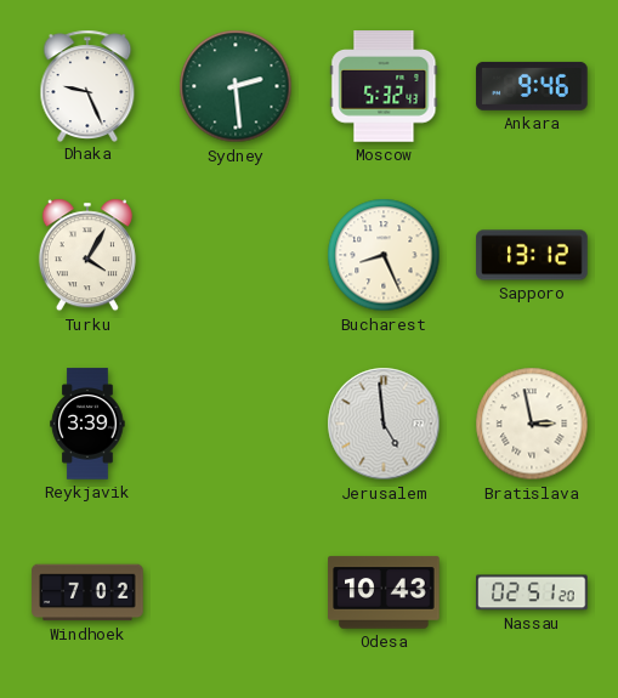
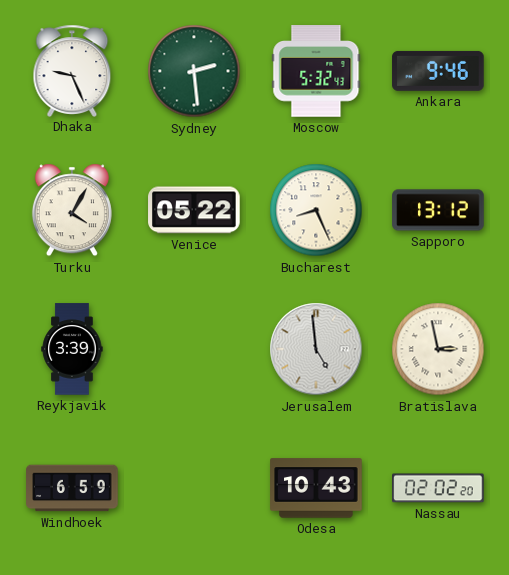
Venice: none -> 05:22
Windhoek: 7:02 -> 6:59
Nassau: 02:51 -> 02:02
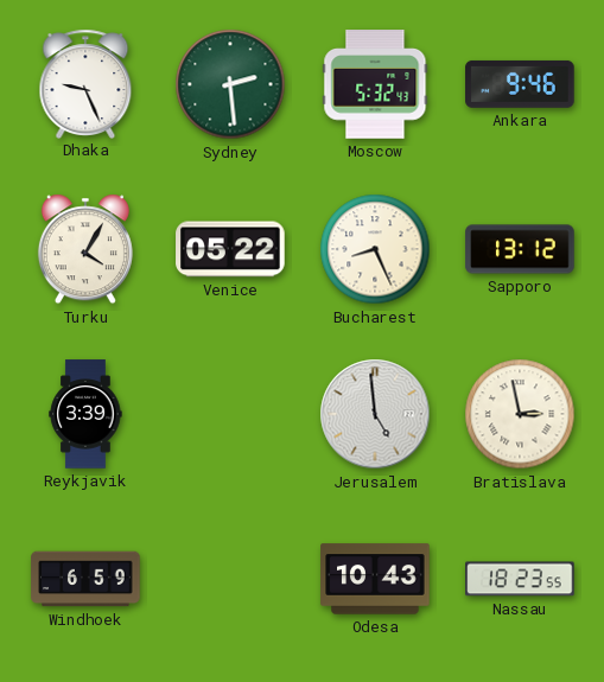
Nassau: 02:02 -> 18:23
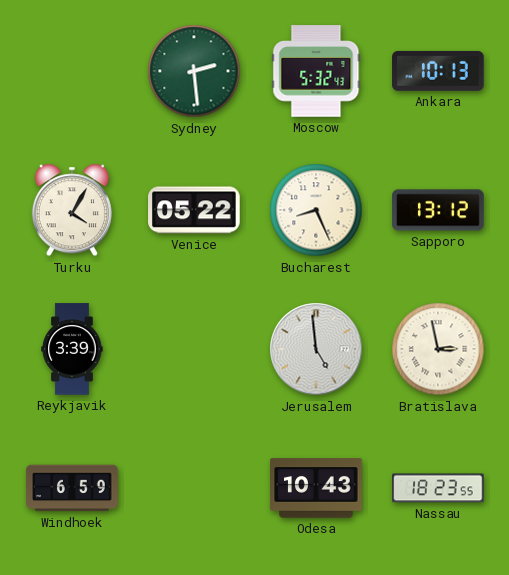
Dhaka: 9:26 -> none
Ankara: 9:46 -> 10:13
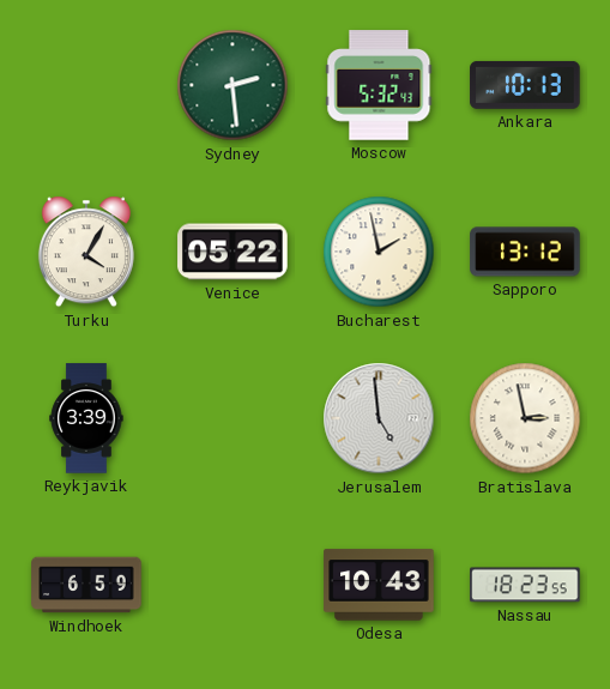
Bucharest: 8:26 -> 1:58
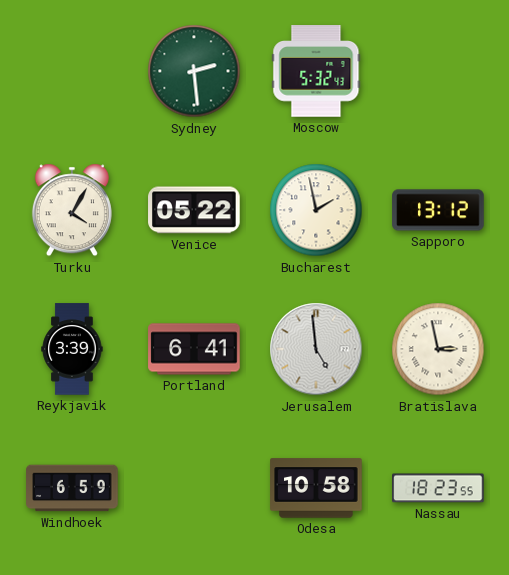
Ankara: 10:13 -> none
Portland: none -> 6:41
Odesa: 10:43 -> 10:58
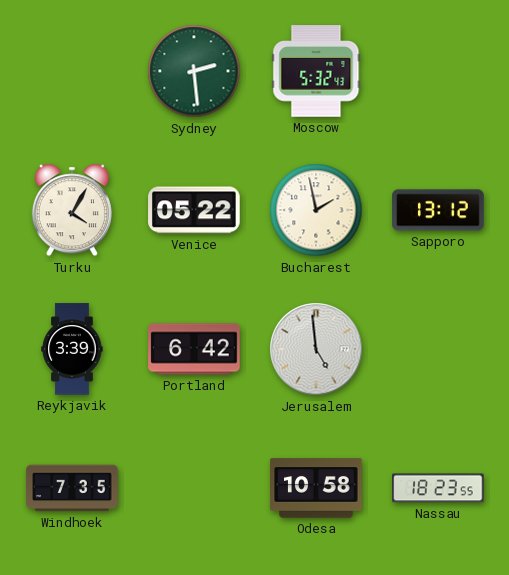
Portland: 6:41 -> 6:42
Bratislava: 2:58 -> none
Windhoek: 6:59 -> 7:35
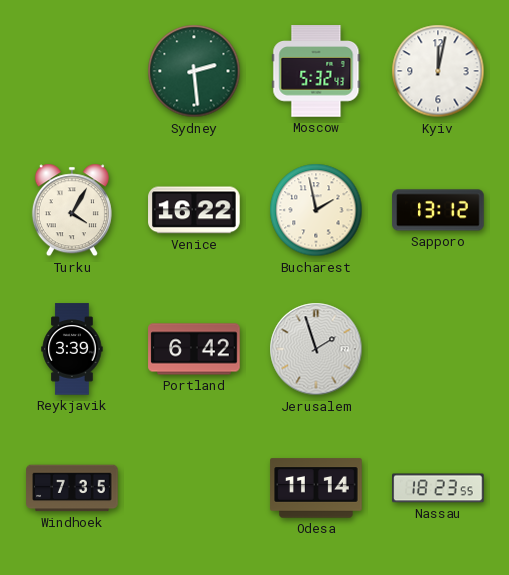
Kyiv: none -> 12:02
Venice: 05:22 -> 16:22
Jerusalem: 4:59 -> 1:57
Odesa: 10:58 -> 11:14
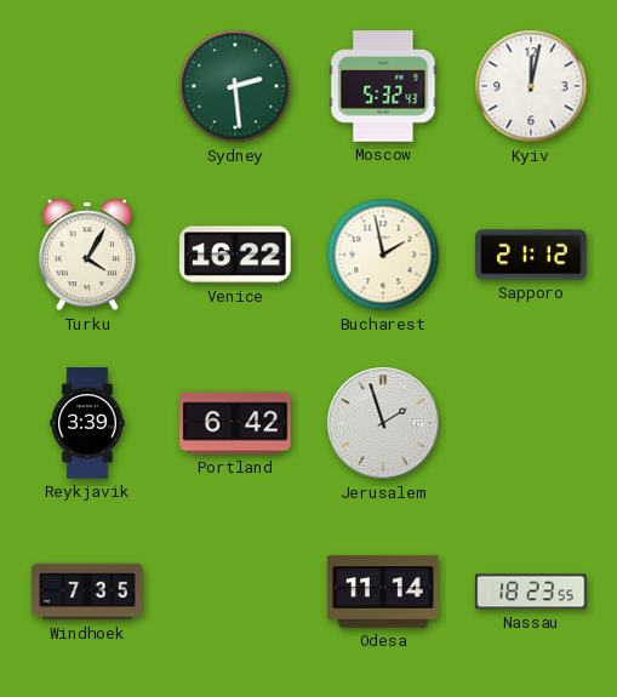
Sapporo: 13:12 -> 21:12
